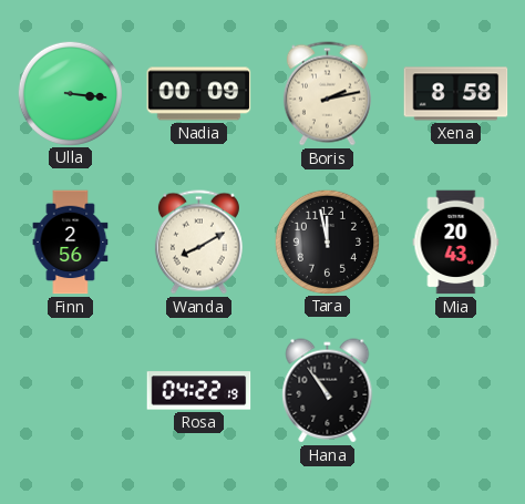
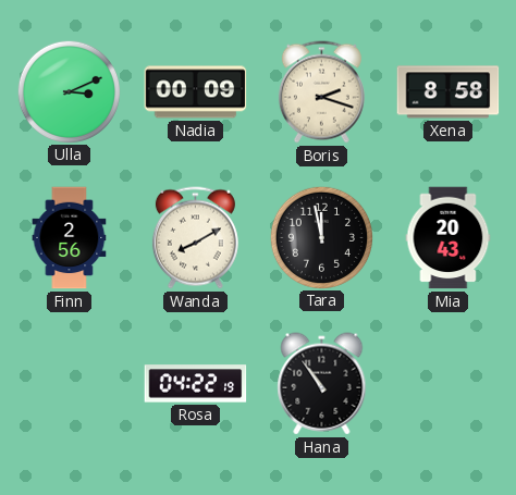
Ulla: 3:16 -> 3:11
Boris: 2:13 -> 2:18
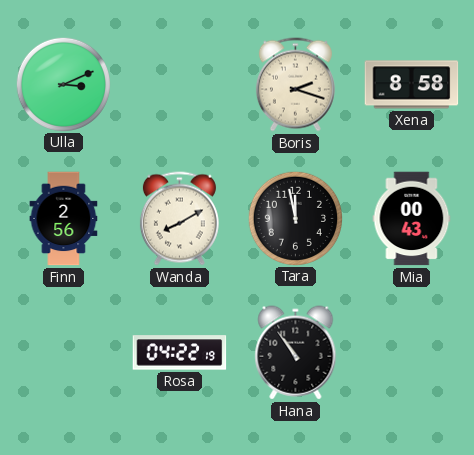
Nadia: 00:09 -> none
Mia: 20:43 -> 00:43
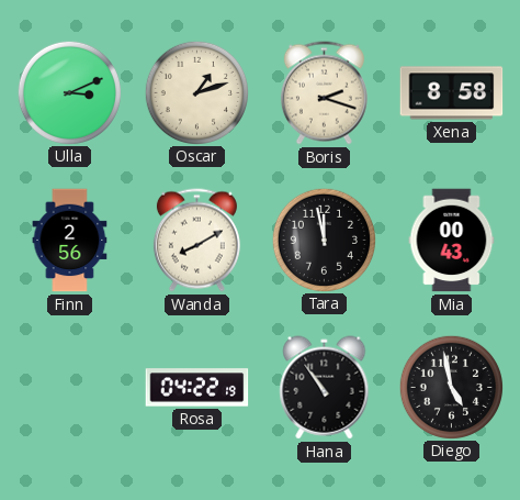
Oscar: none -> 1:12
Diego: none -> 4:58
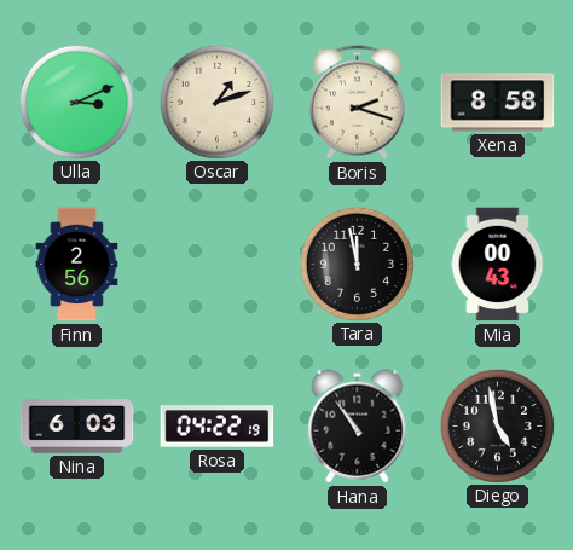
Wanda: 8:10 -> none
Nina: none -> 6:03
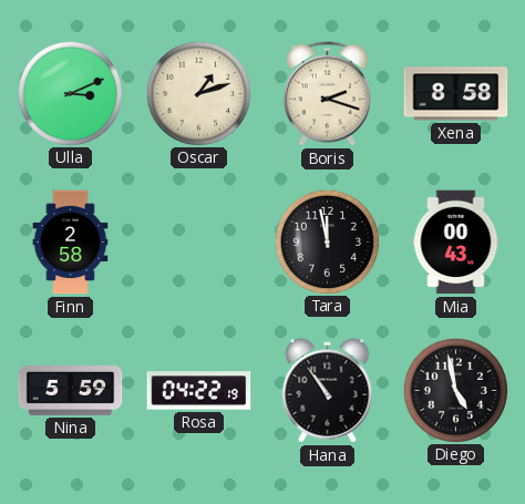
Finn: 2:56 -> 2:58
Nina: 6:03 -> 5:59
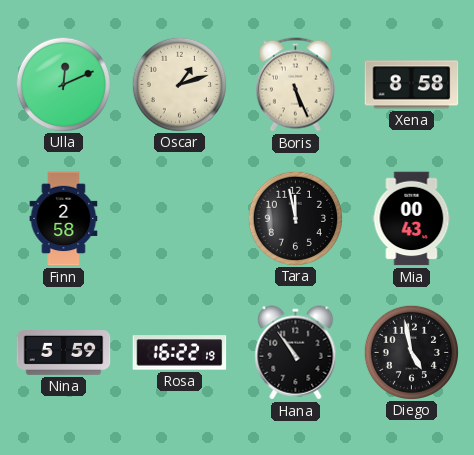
Ulla: 3:11 -> 12:11
Boris: 2:18 -> 5:26
Rosa: 04:22 -> 16:22
